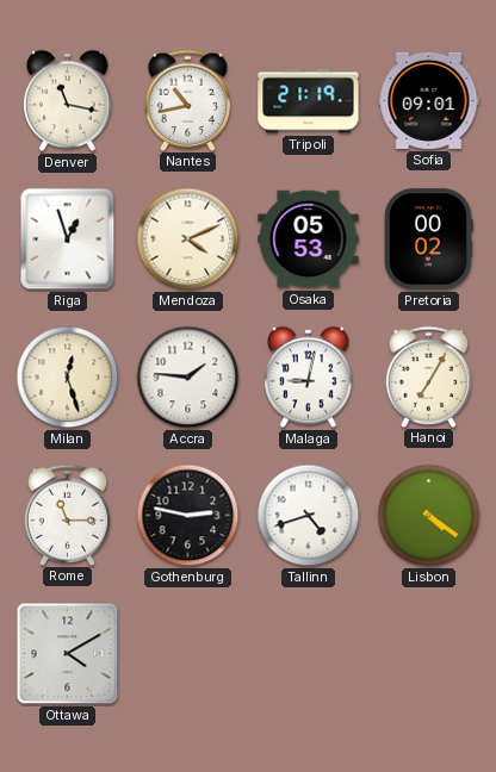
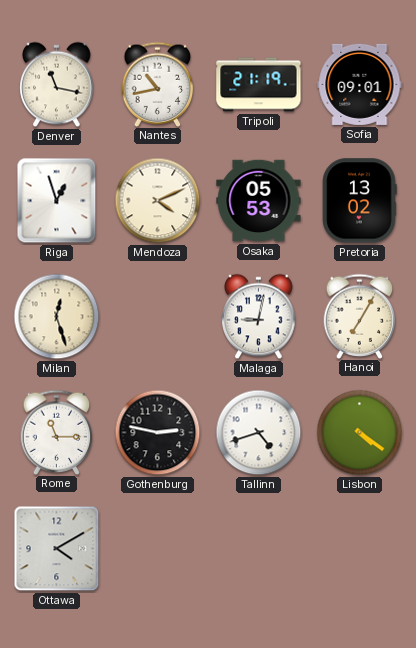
Pretoria: 00:02 -> 13:02
Accra: 1:46 -> none
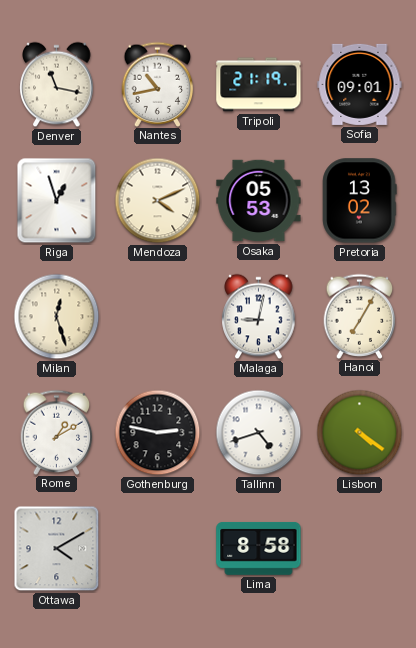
Rome: 11:15 -> 1:10
Lima: none -> 8:58
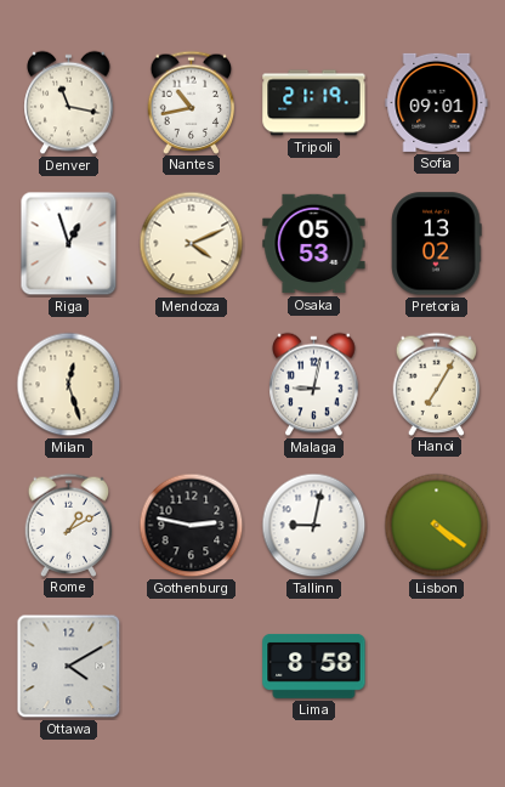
Tallinn: 4:42 -> 9:02
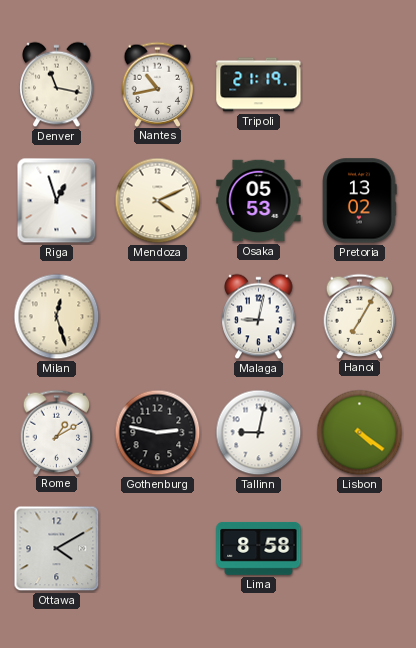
Sofia: 09:01 -> none
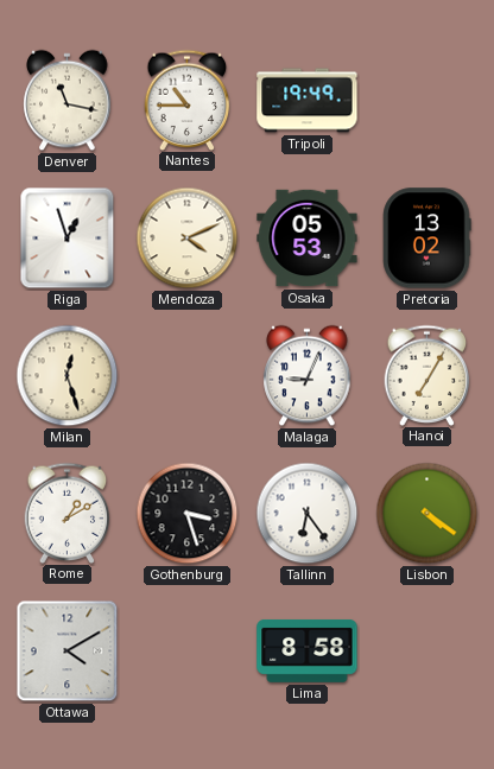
Nantes: 10:43 -> 10:45
Tripoli: 21:19 -> 19:49
Malaga: 9:02 -> 9:04
Gothenburg: 2:47 -> 3:27
Tallinn: 9:02 -> 6:24
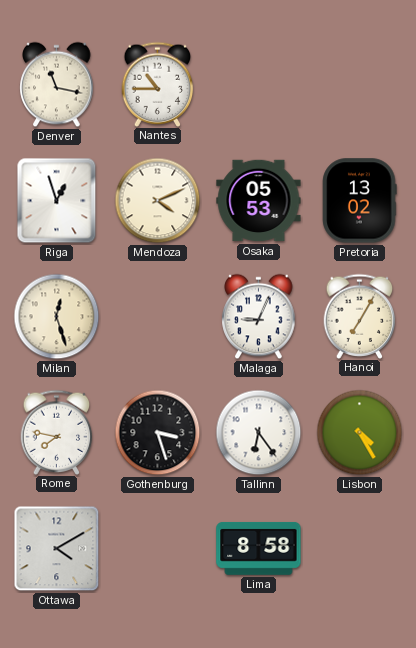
Tripoli: 19:49 -> none
Rome: 1:10 -> 7:47
Lisbon: 4:21 -> 4:25
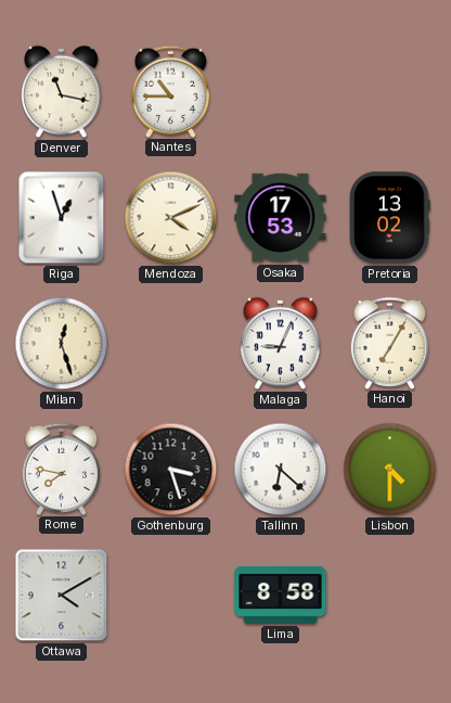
Osaka: 05:53 -> 17:53
Tallinn: 6:24 -> 6:22
Lisbon: 4:25 -> 4:30
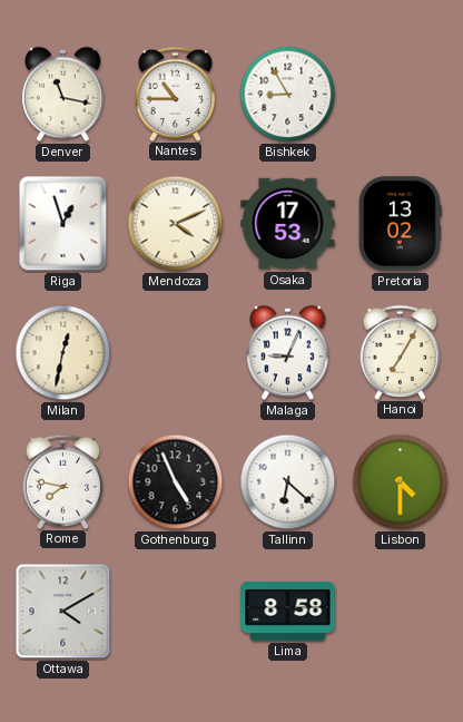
Bishkek: none -> 8:55
Milan: 12:27 -> 12:32
Gothenburg: 3:27 -> 4:56
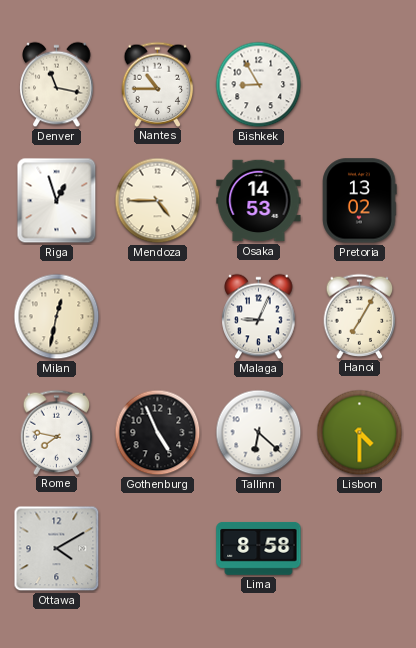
Mendoza: 4:11 -> 4:45
Osaka: 17:53 -> 14:53
